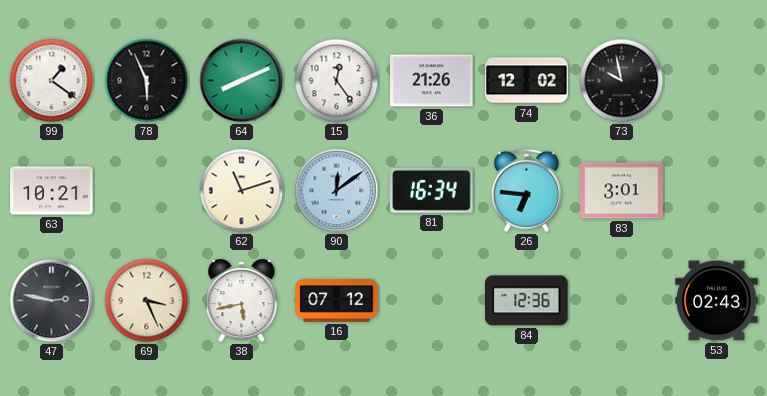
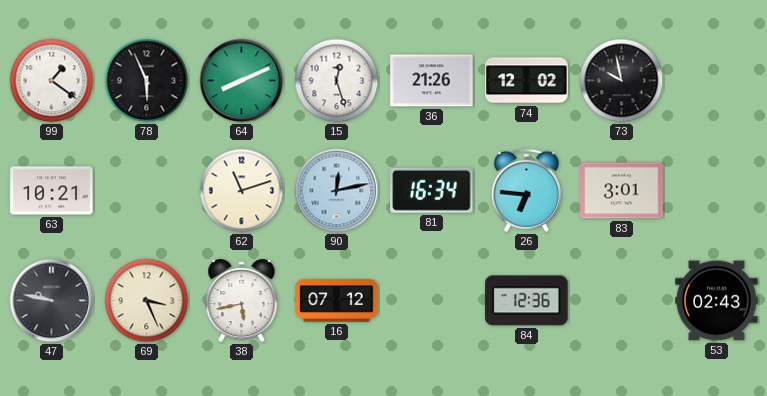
15: 12:24 -> 12:27
90: 12:09 -> 12:13
47: 2:47 -> 9:47
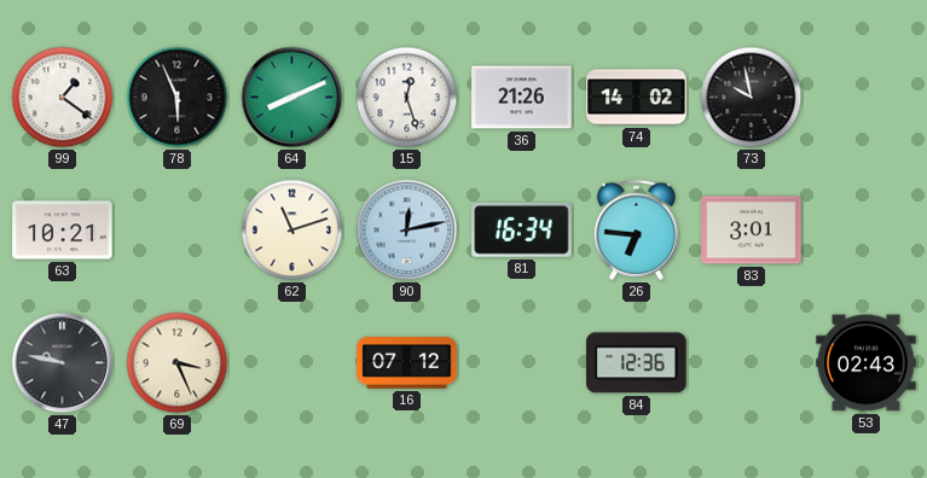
74: 12:02 -> 14:02
38: 5:43 -> none
